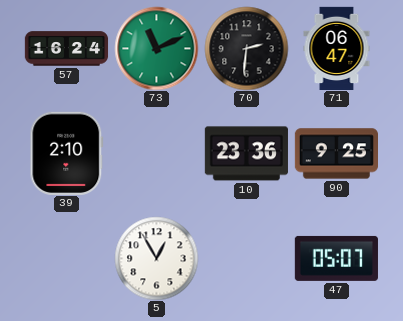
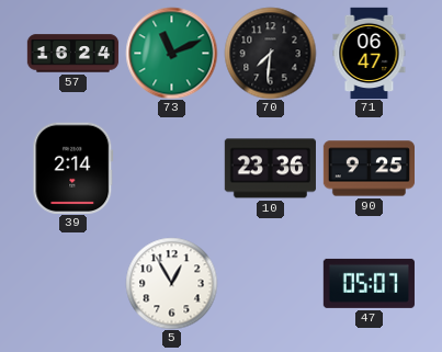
70: 2:31 -> 7:31
39: 2:10 -> 2:14
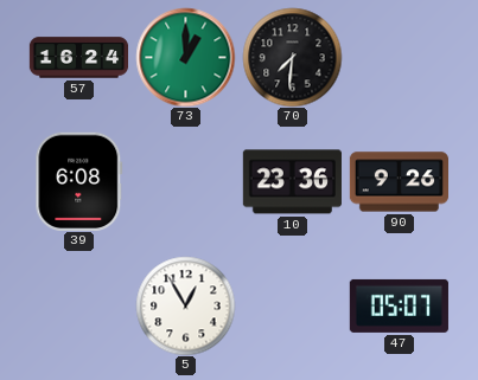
73: 11:11 -> 1:00
71: 06:47 -> none
39: 2:14 -> 6:08
90: 9:25 -> 9:26
